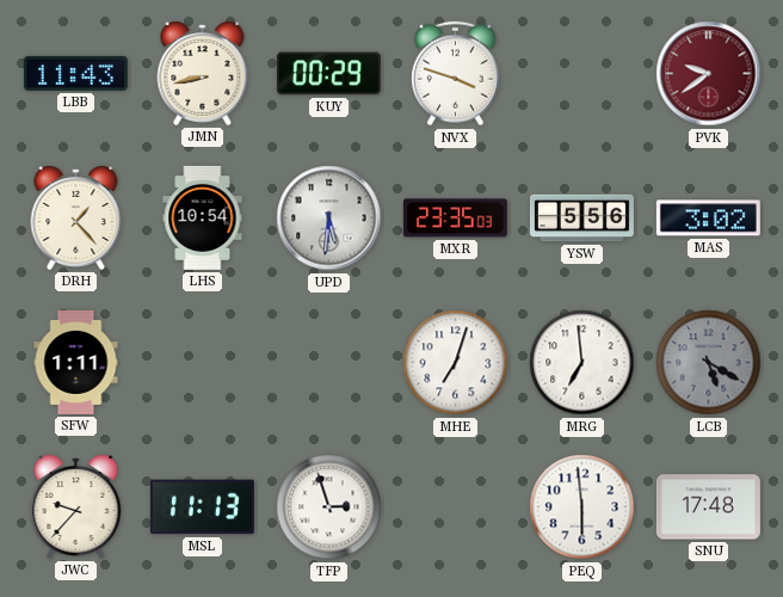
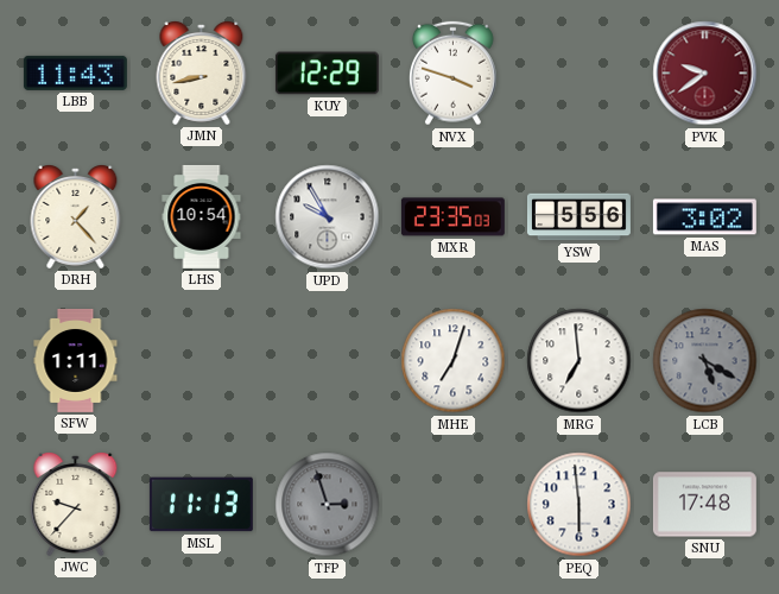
KUY: 00:29 -> 12:29
UPD: 5:31 -> 9:55
TFP dial: white -> grey
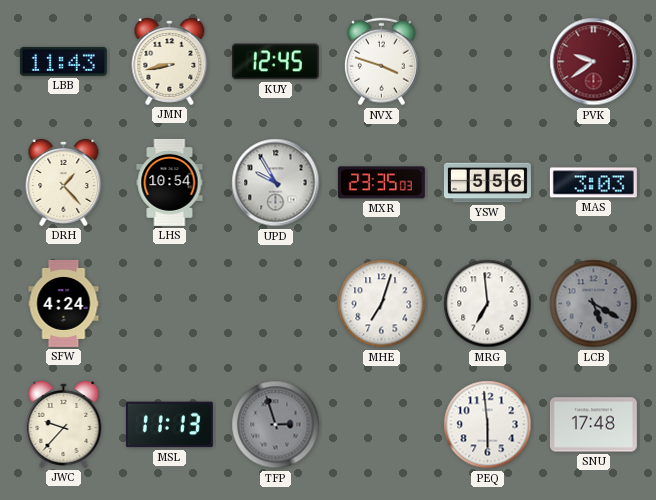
KUY: 12:29 -> 12:45
MAS: 3:02 -> 3:03
SFW: 1:11 -> 4:24
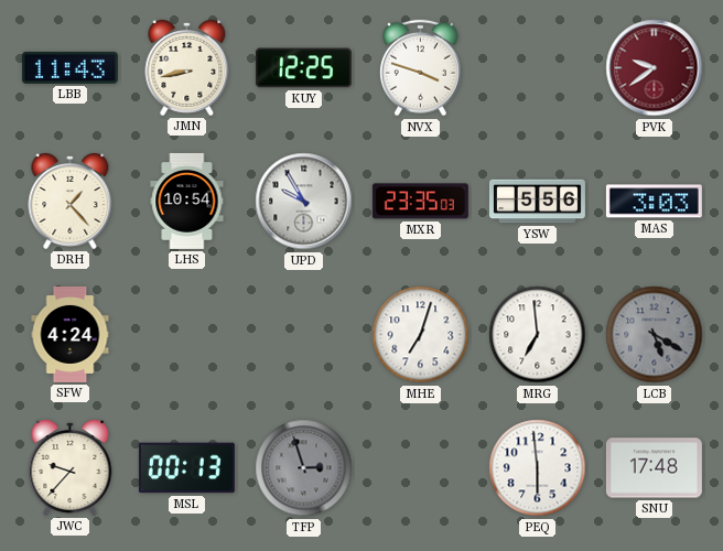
KUY: 12:45 -> 12:25
MSL: 11:13 -> 00:13
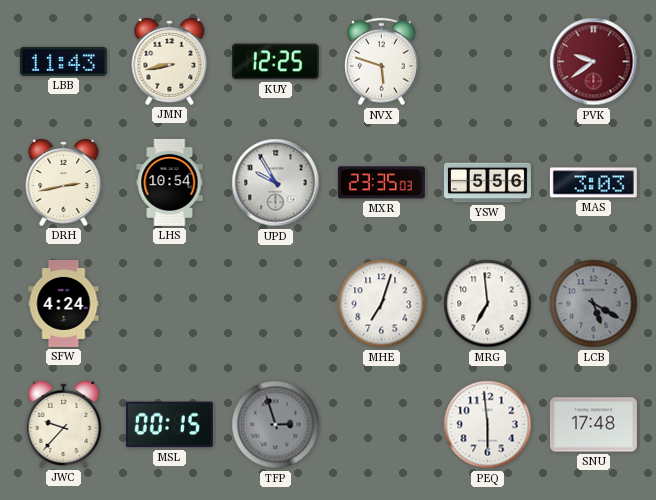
NVX: 3:48 -> 5:48
DRH: 1:23 -> 2:43
MSL: 00:13 -> 00:15
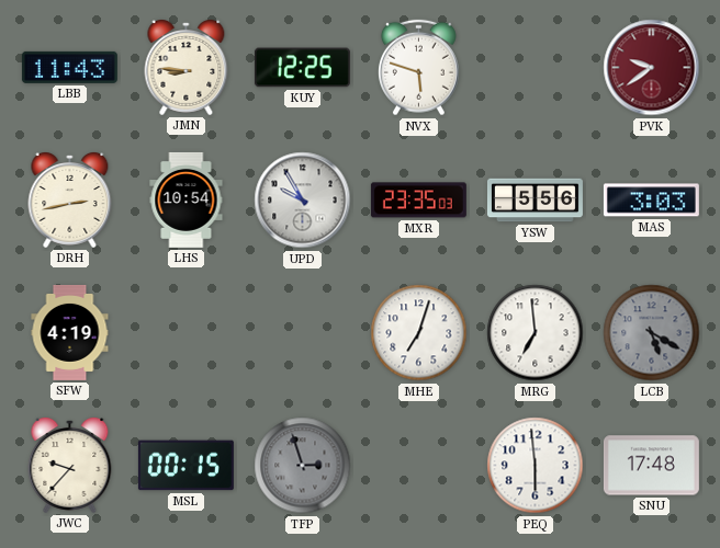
JMN: 8:43 -> 8:46
SFW: 4:24 -> 4:19
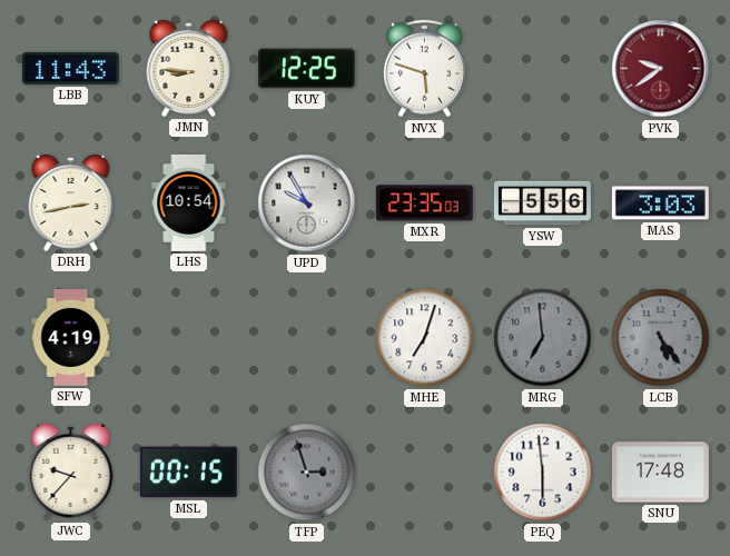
MRG dial: white -> grey
LCB: 5:20 -> 5:24
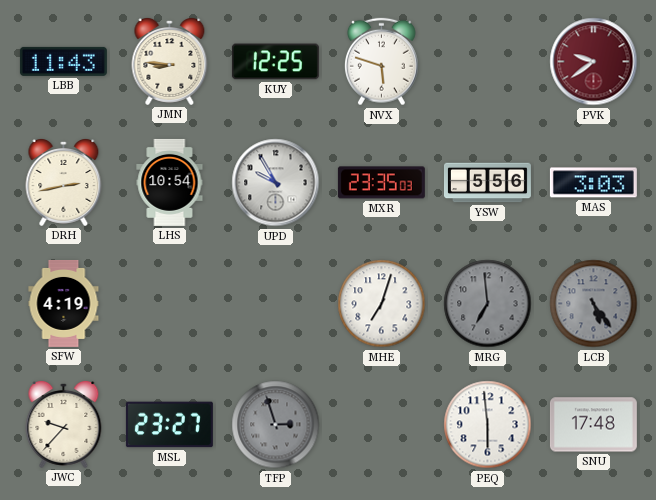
MSL: 00:15 -> 23:27
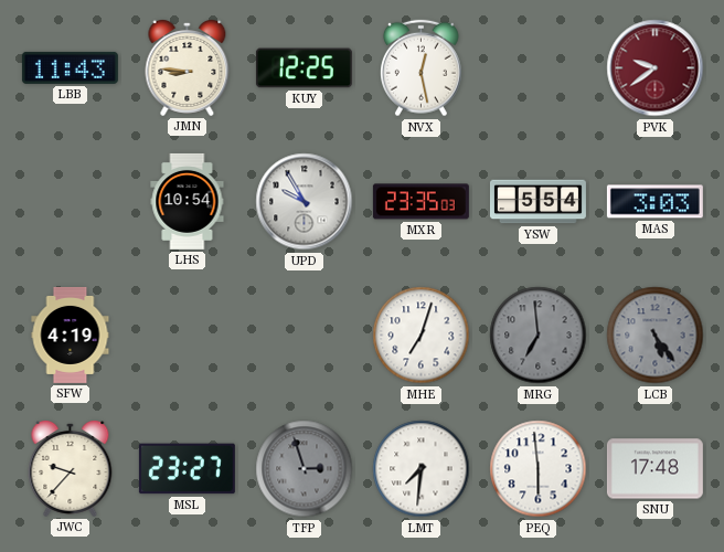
NVX: 5:48 -> 12:28
DRH: 2:43 -> none
YSW: 5:56 -> 5:54
LMT: none -> 7:31
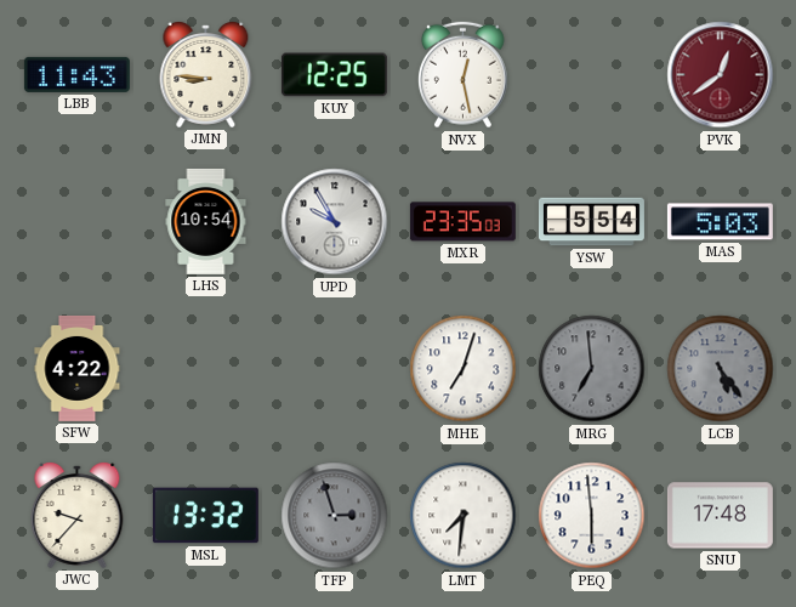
PVK: 9:39 -> 12:39
MAS: 3:03 -> 5:03
SFW: 4:19 -> 4:22
MSL: 23:27 -> 13:32
